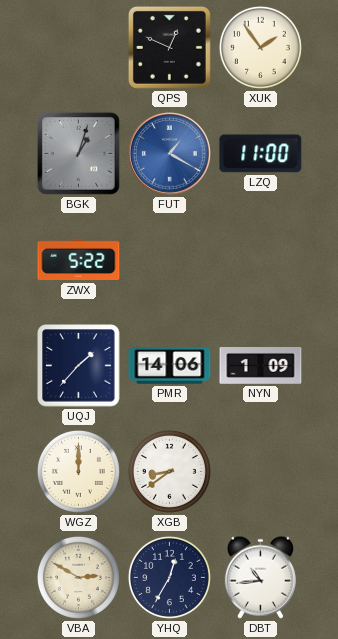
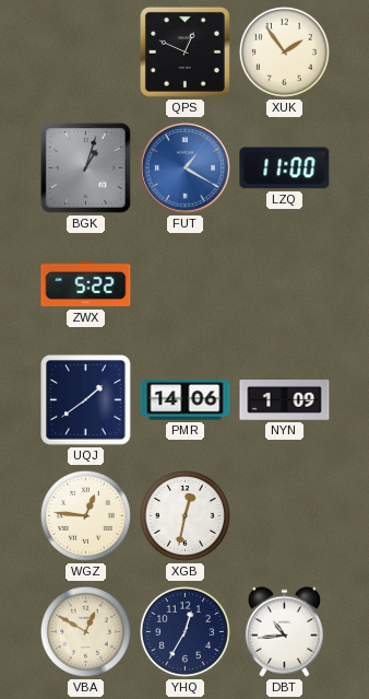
UQJ: 1:37 -> 1:39
WGZ: 12:00 -> 12:46
XGB: 8:39 -> 12:32
VBA: 2:50 -> 12:50
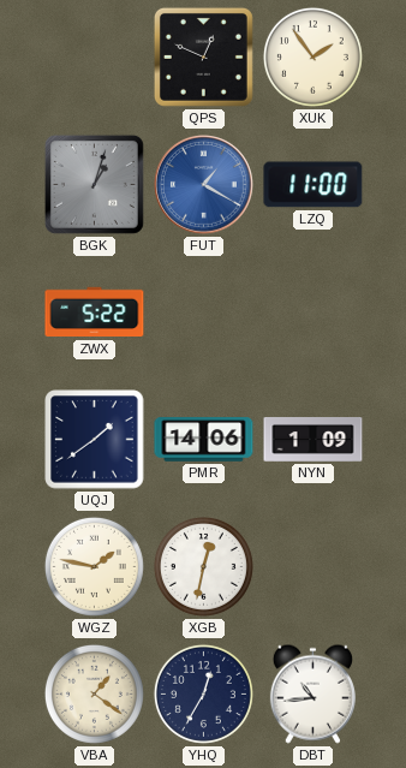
WGZ: 12:46 -> 1:47
VBA: 12:50 -> 1:21
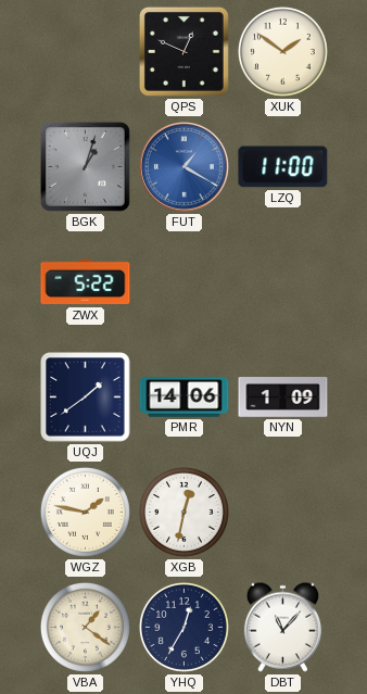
XUK: 1:54 -> 1:51
DBT: 10:44 -> 11:07
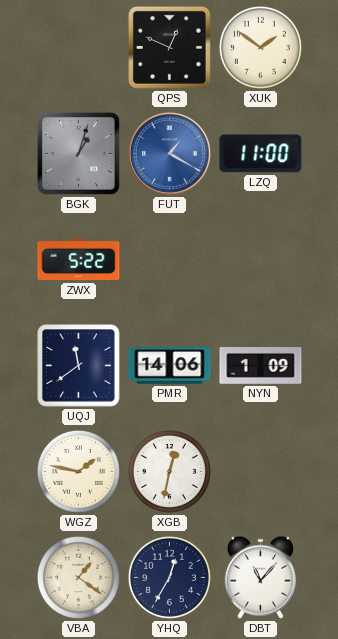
UQJ: 1:39 -> 11:39
